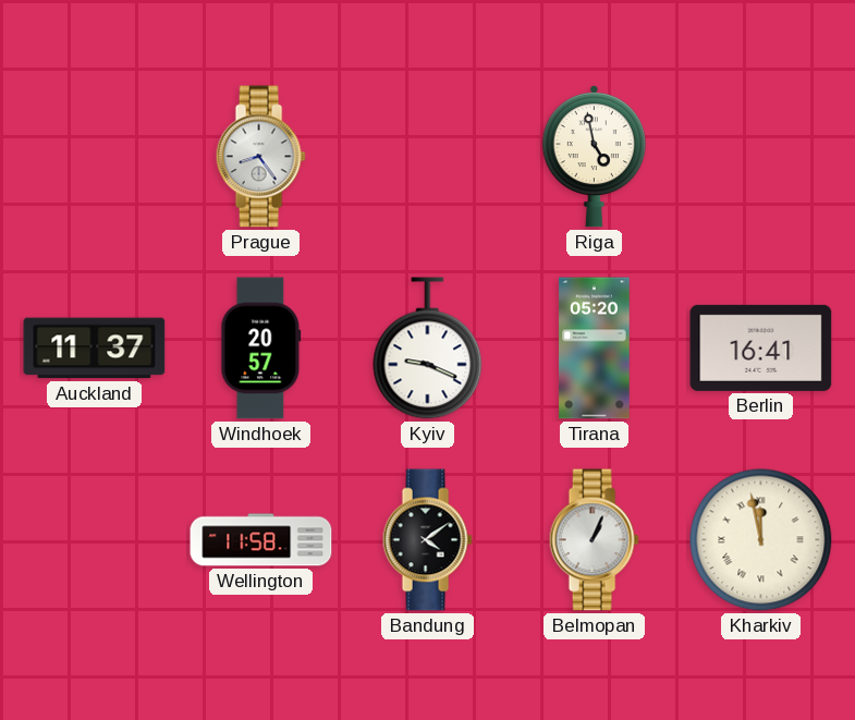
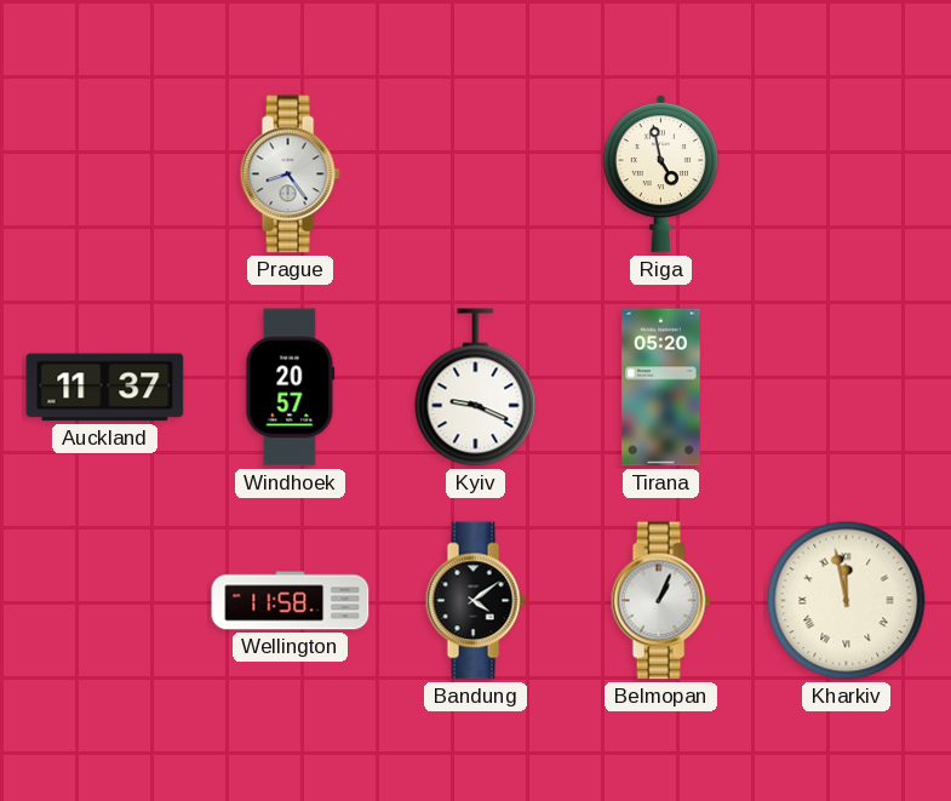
Berlin: 16:41 -> none
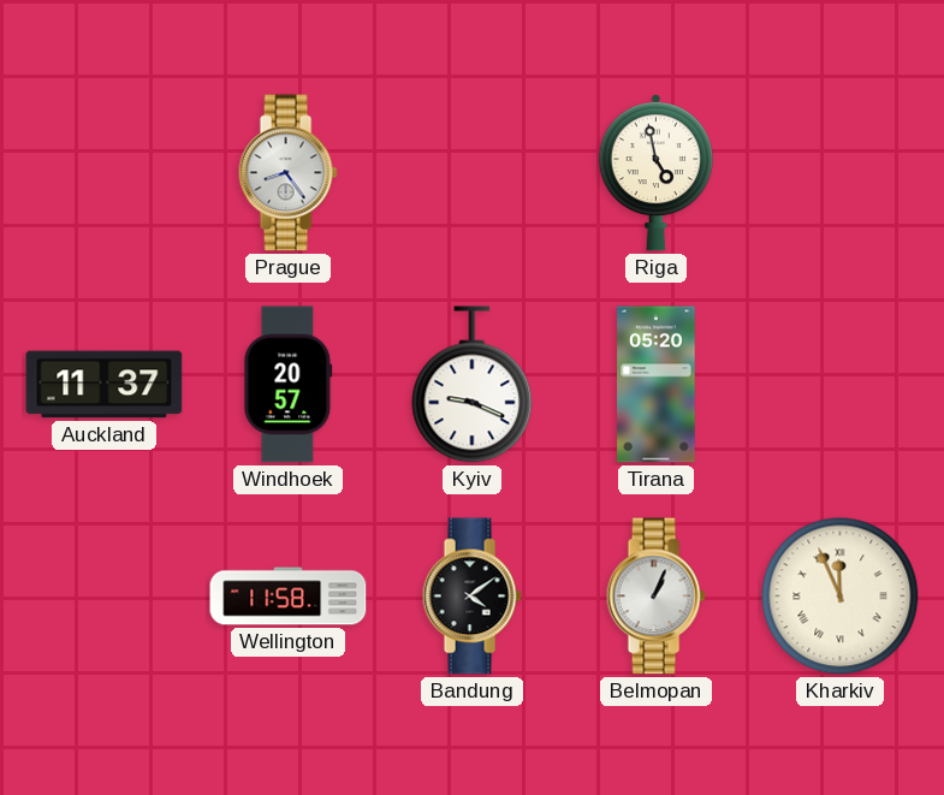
Kharkiv: 11:58 -> 11:56
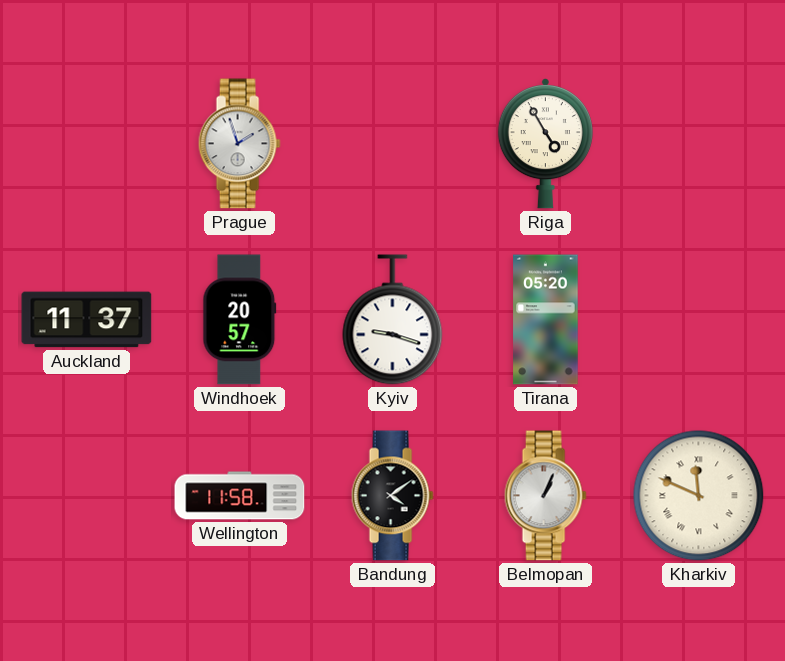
Prague: 8:24 -> 1:57
Riga: 4:58 -> 4:55
Kyiv: 9:19 -> 9:18
Kharkiv: 11:56 -> 11:49
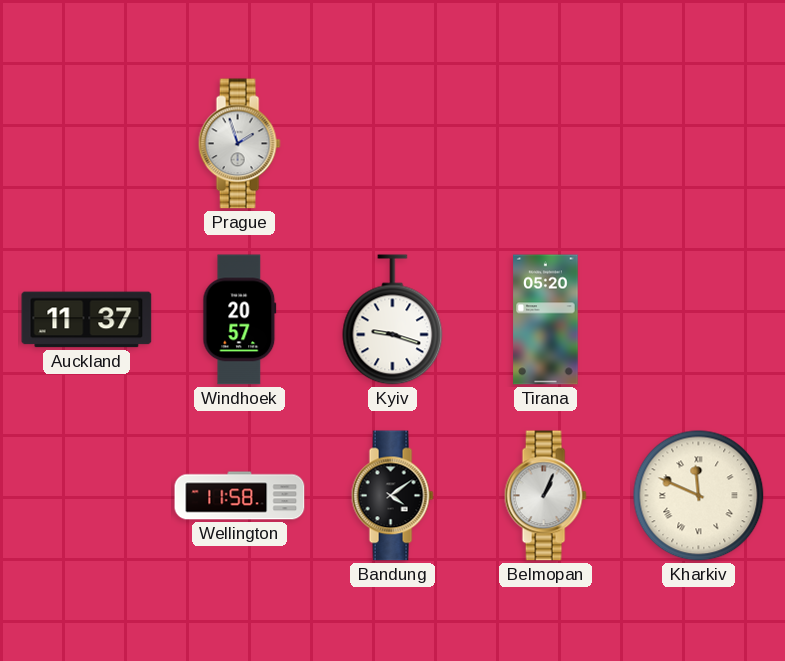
Riga: 4:55 -> none
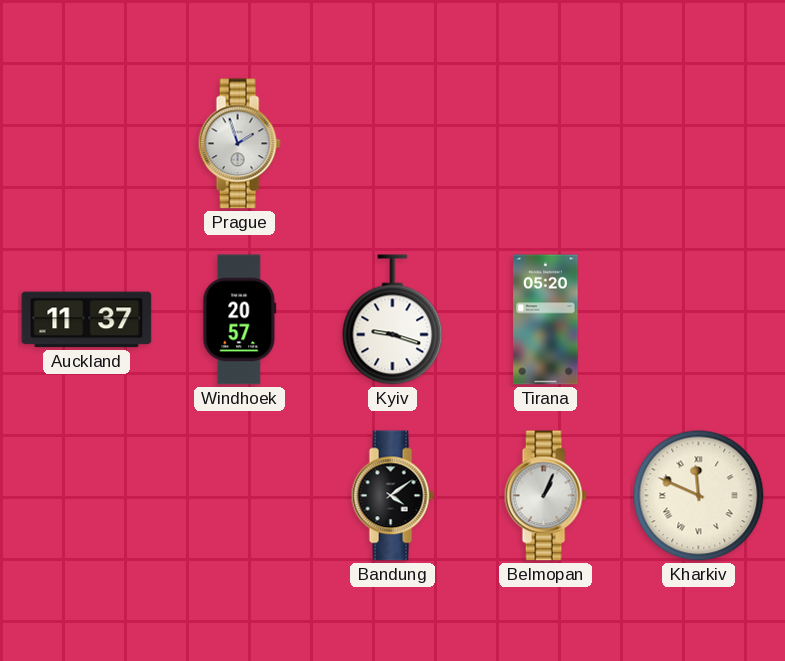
Wellington: 11:58 -> none
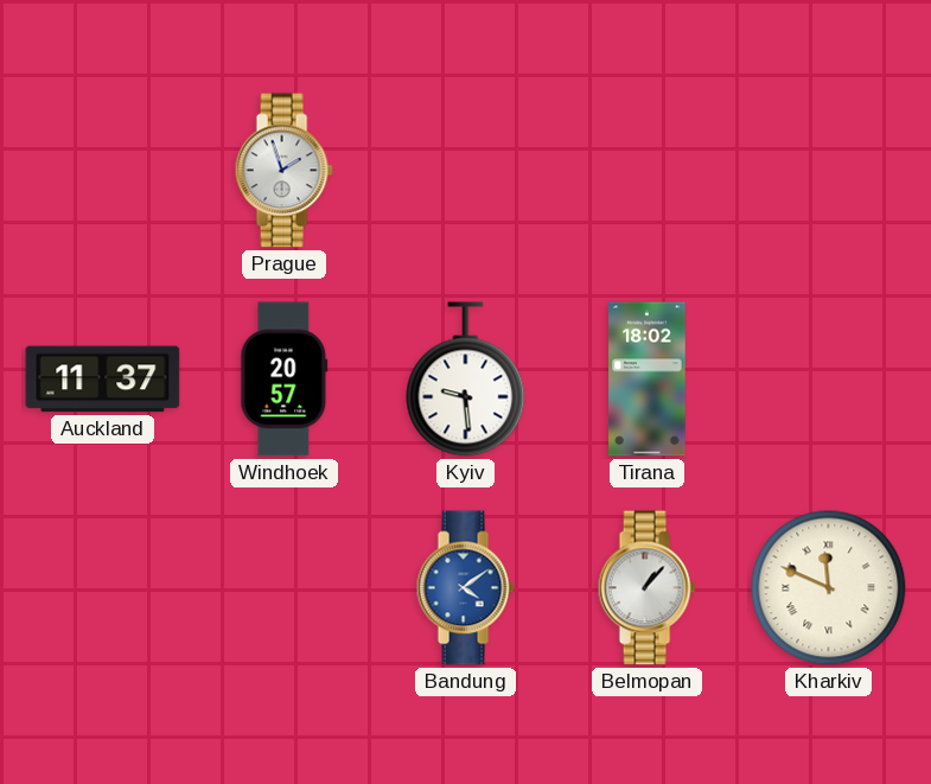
Kyiv: 9:18 -> 9:29
Tirana: 05:20 -> 18:02
Bandung dial: black -> blue
Belmopan: 1:04 -> 1:07
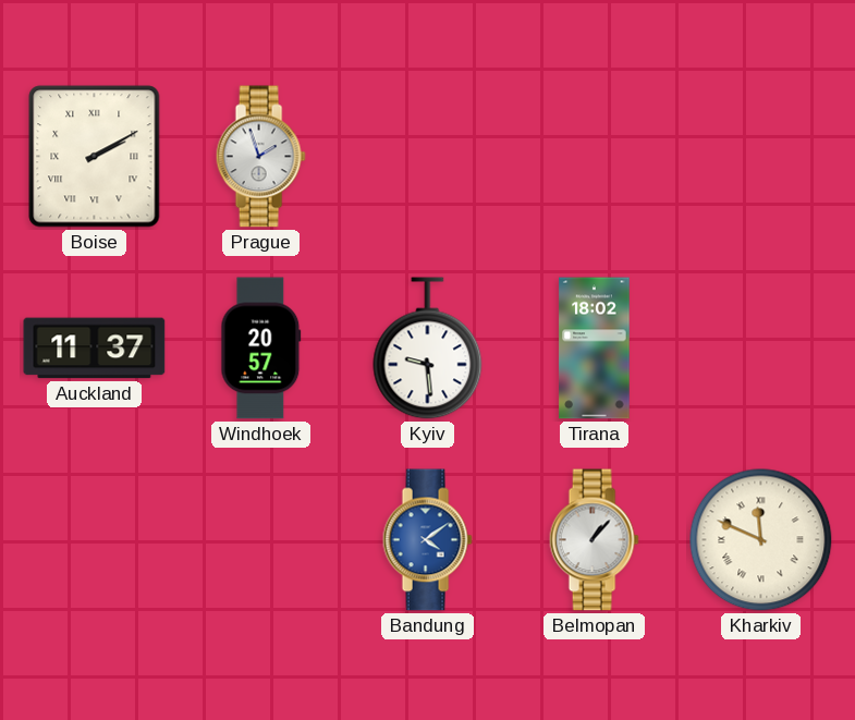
Boise: none -> 2:10
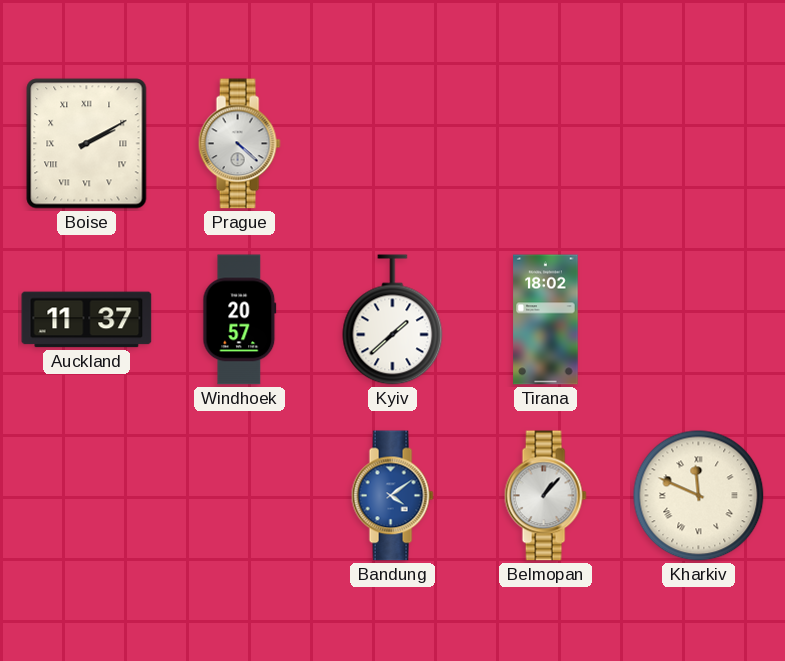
Prague: 1:57 -> 4:22
Kyiv: 9:29 -> 1:38
